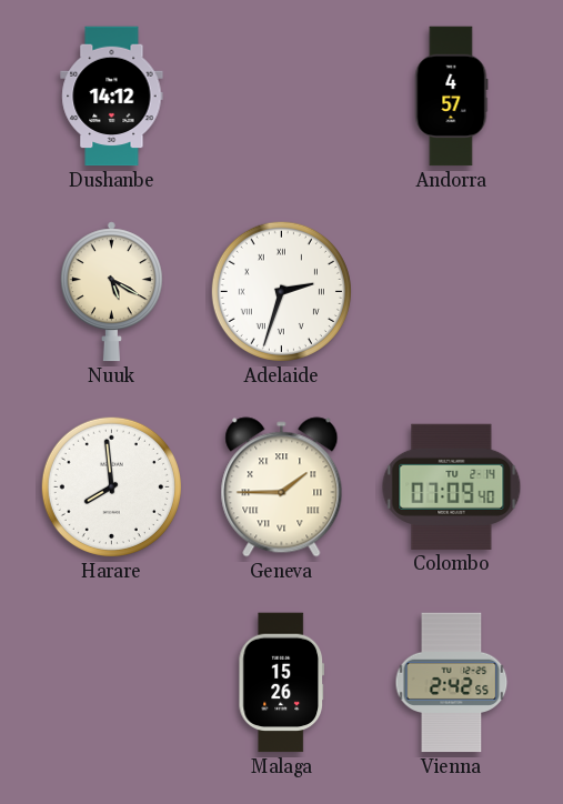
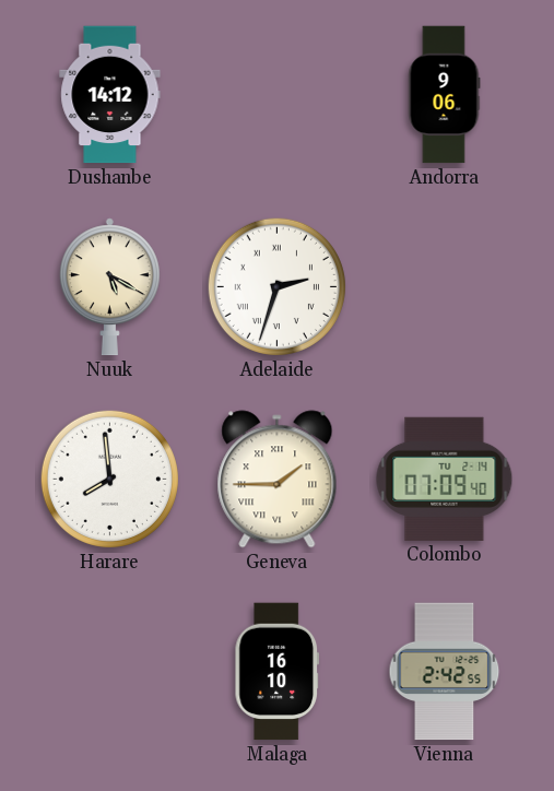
Andorra: 4:57 -> 9:06
Malaga: 15:26 -> 16:10
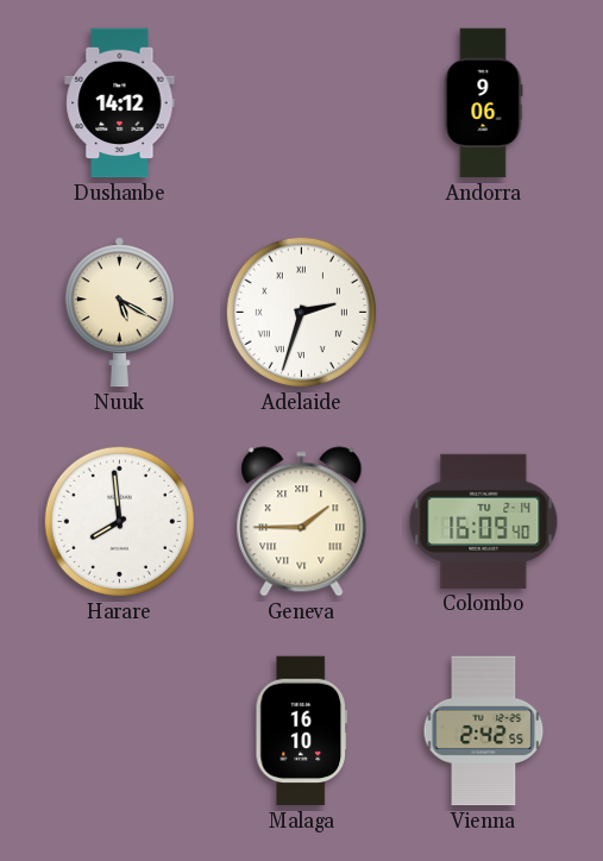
Colombo: 07:09 -> 16:09
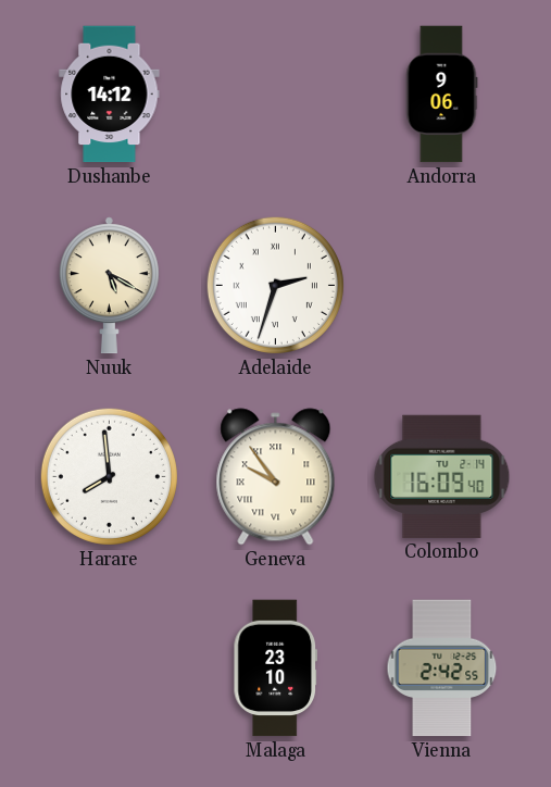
Geneva: 1:45 -> 9:54
Malaga: 16:10 -> 23:10
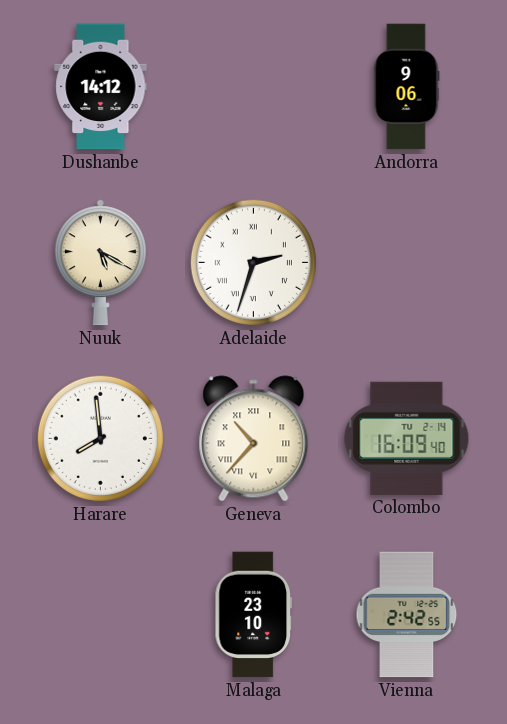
Geneva: 9:54 -> 10:37
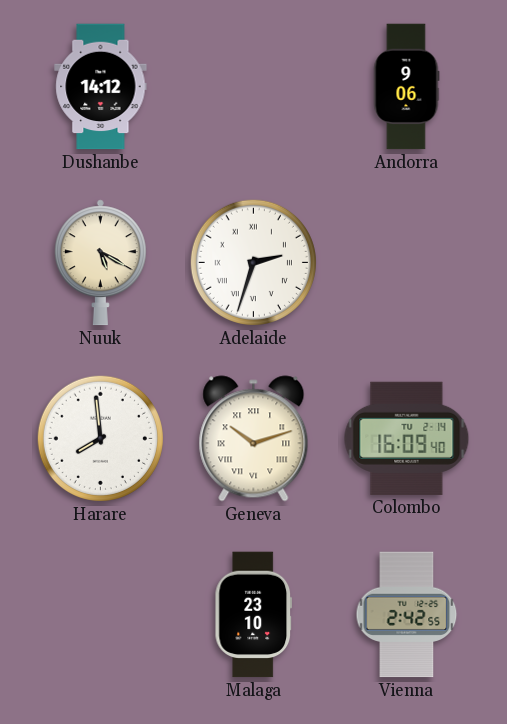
Geneva: 10:37 -> 10:12
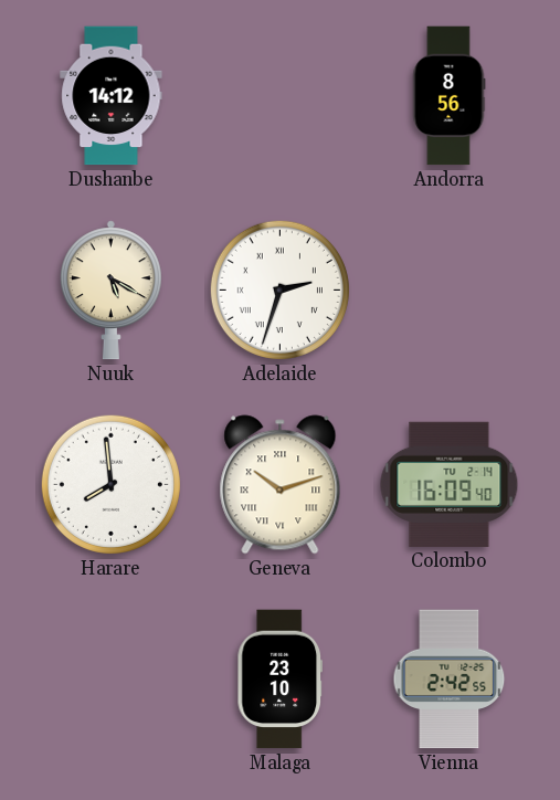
Andorra: 9:06 -> 8:56
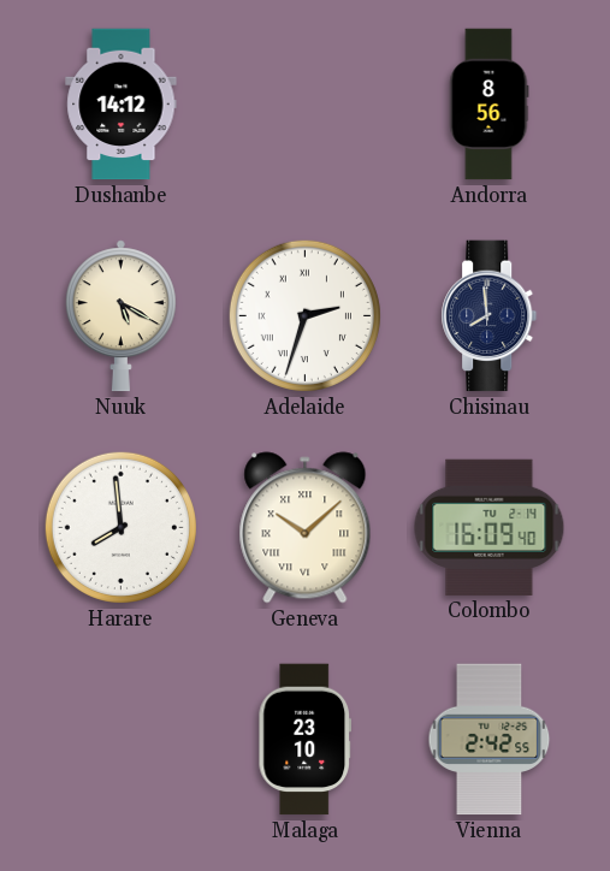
Chisinau: none -> 7:59
Geneva: 10:12 -> 10:08
